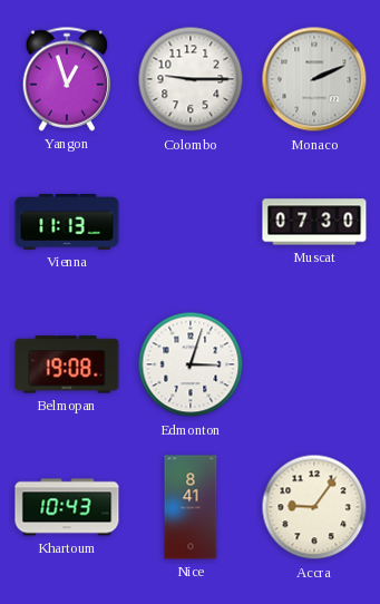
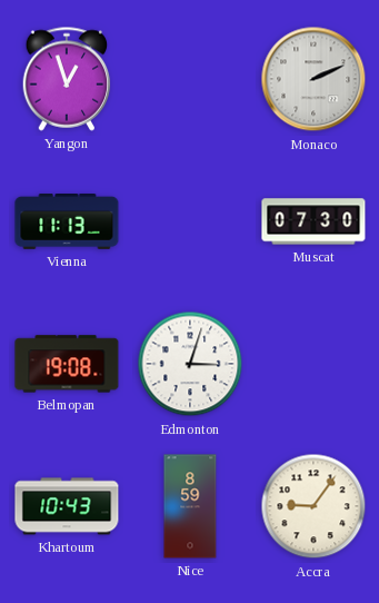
Colombo: 9:15 -> none
Nice: 8:41 -> 8:59
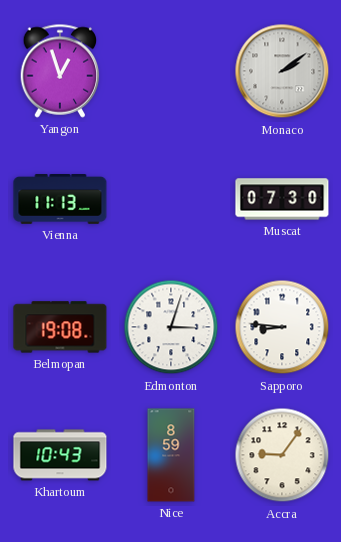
Monaco: 2:11 -> 2:09
Sapporo: none -> 8:46
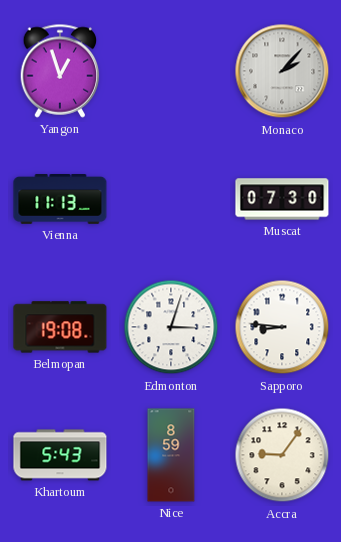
Monaco: 2:09 -> 2:07
Khartoum: 10:43 -> 5:43
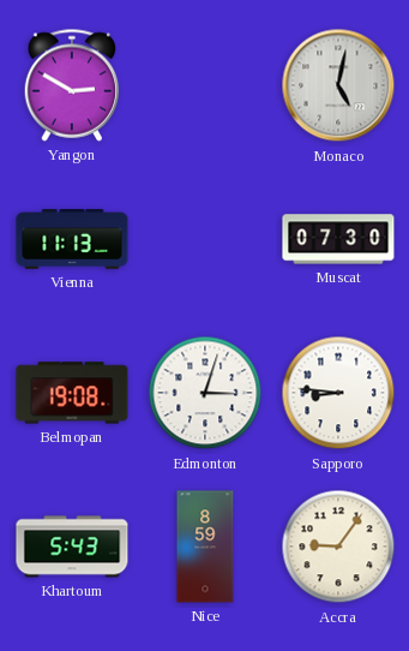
Yangon: 12:57 -> 2:50
Monaco: 2:07 -> 5:02
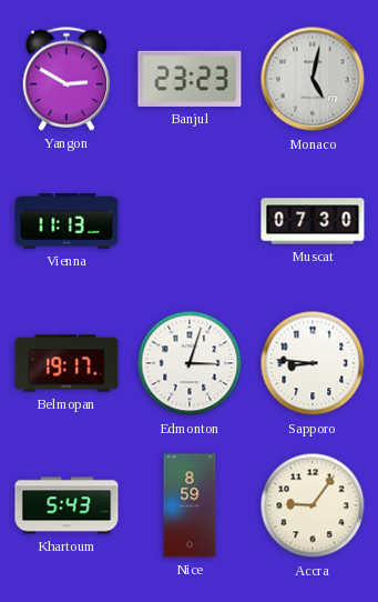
Banjul: none -> 23:23
Belmopan: 19:08 -> 19:17
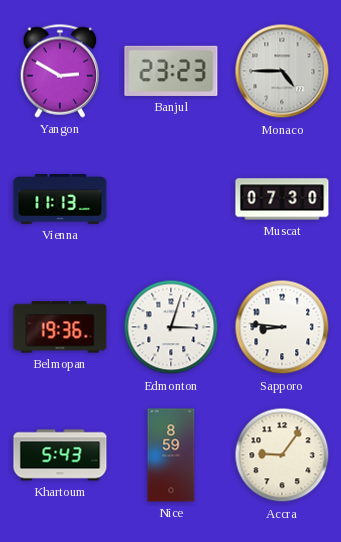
Monaco: 5:02 -> 4:45
Belmopan: 19:17 -> 19:36
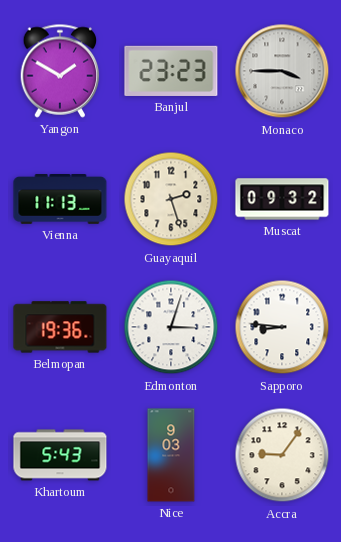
Yangon: 2:50 -> 1:50
Monaco: 4:45 -> 3:45
Guayaquil: none -> 2:27
Muscat: 07:30 -> 09:32
Nice: 8:59 -> 9:03
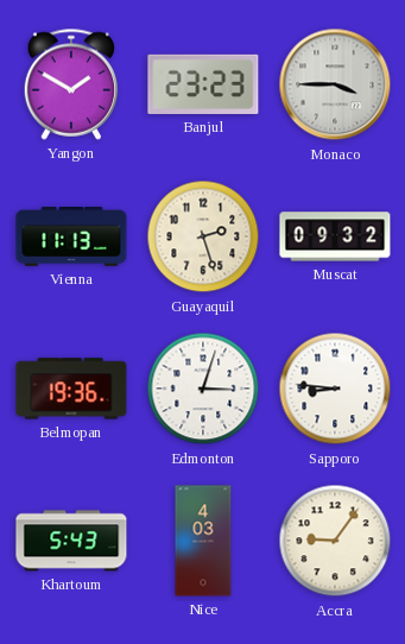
Nice: 9:03 -> 4:03
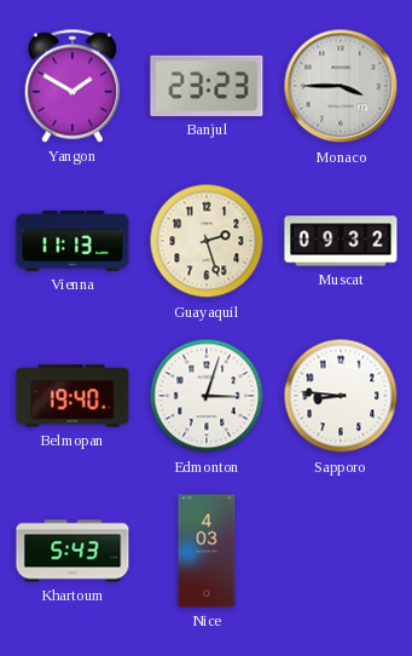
Belmopan: 19:36 -> 19:40
Accra: 9:06 -> none
